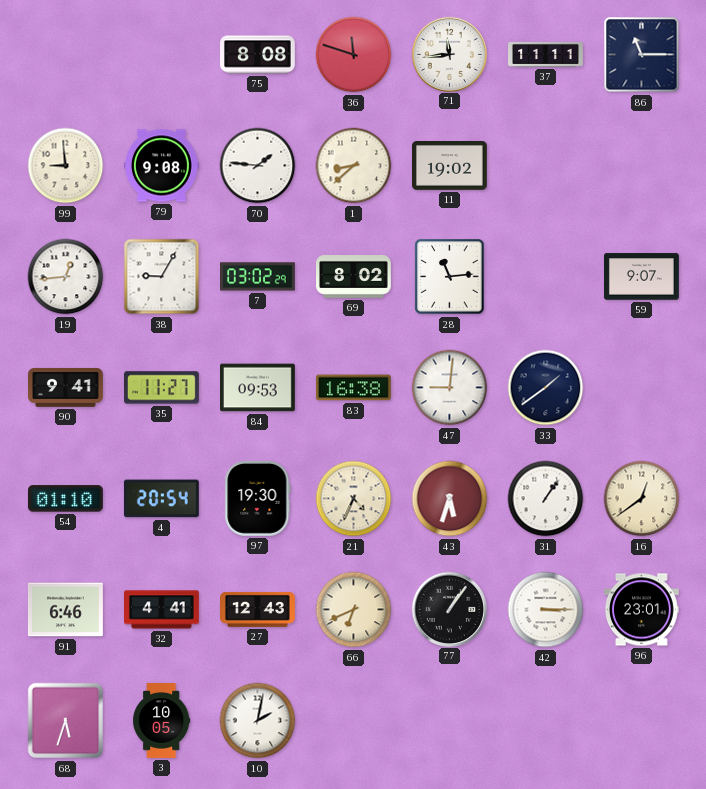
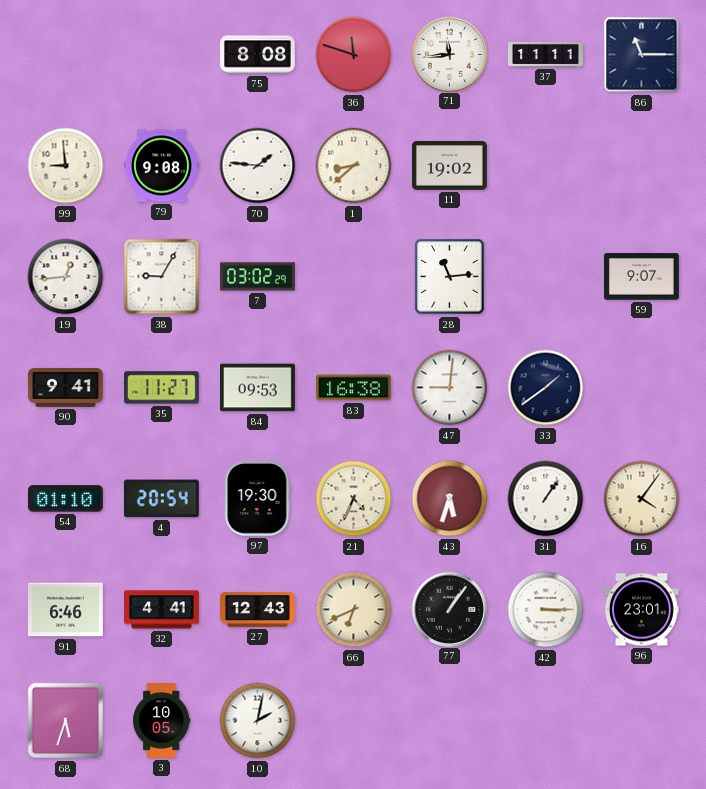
69: 8:02 -> none
16: 12:39 -> 4:06
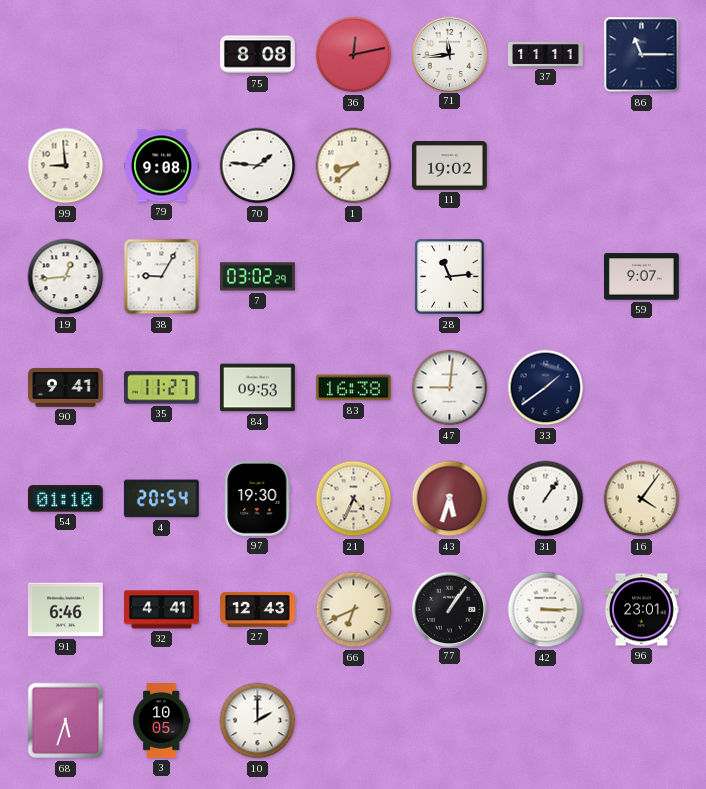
36: 11:48 -> 12:13
10: 2:02 -> 2:00
